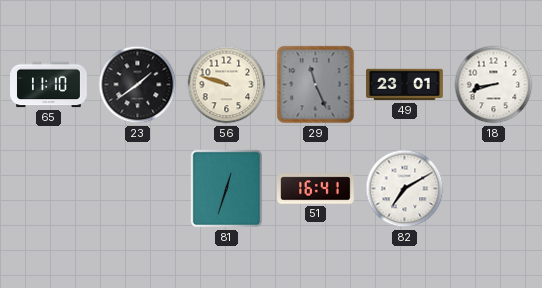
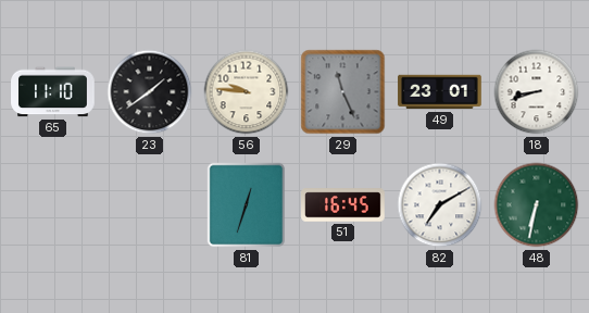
56: 9:48 -> 9:46
51: 16:41 -> 16:45
48: none -> 6:32
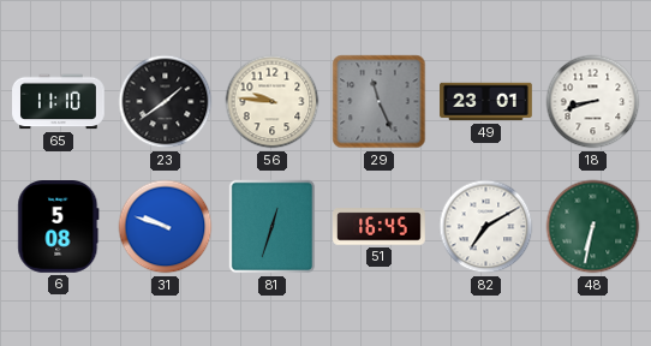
6: none -> 5:08
31: none -> 9:48
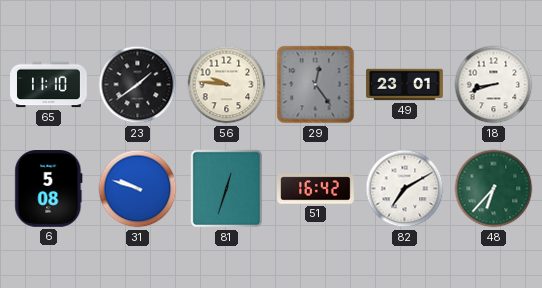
29: 11:26 -> 12:24
51: 16:45 -> 16:42
48: 6:32 -> 6:37
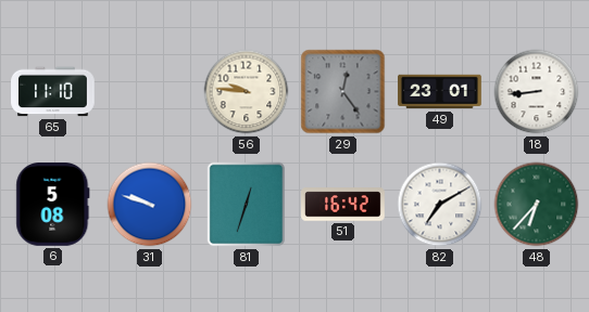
23: 1:39 -> none
18: 8:42 -> 8:44
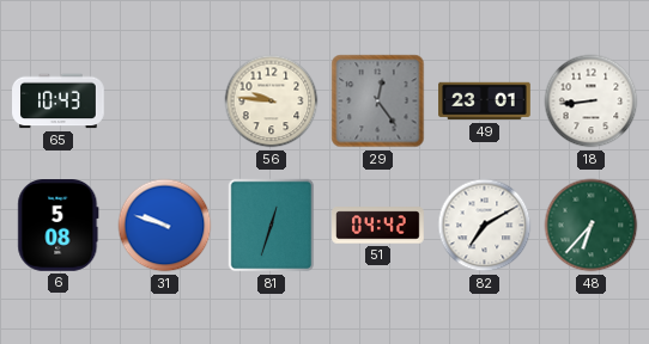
65: 11:10 -> 10:43
51: 16:42 -> 04:42
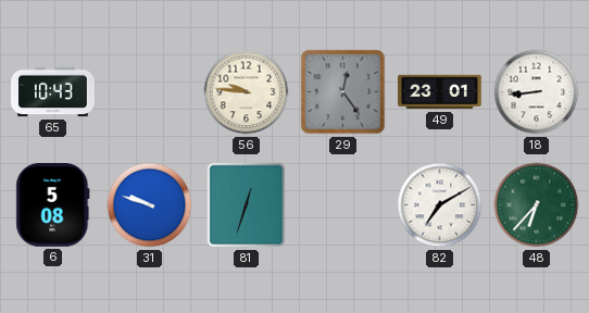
51: 04:42 -> none
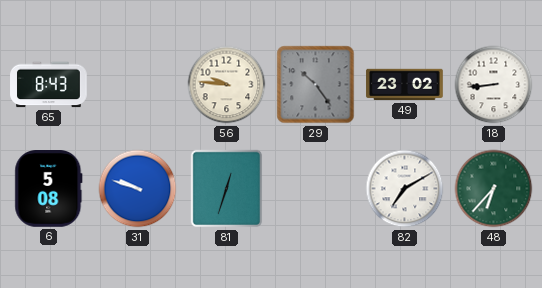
65: 10:43 -> 8:43
29: 12:24 -> 10:24
49: 23:01 -> 23:02
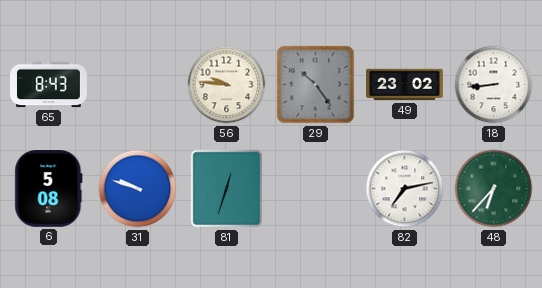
82: 7:10 -> 7:13
